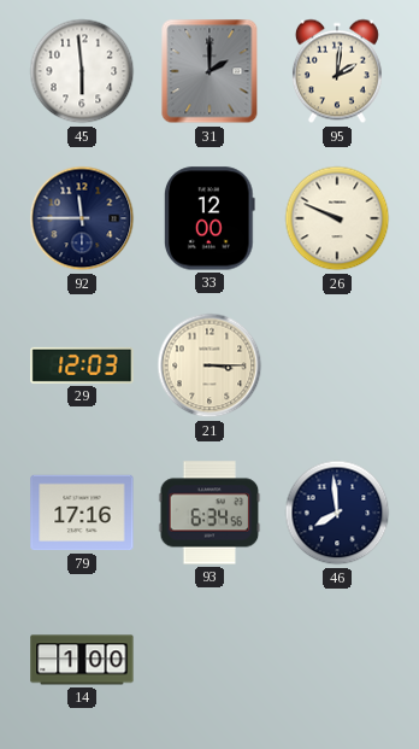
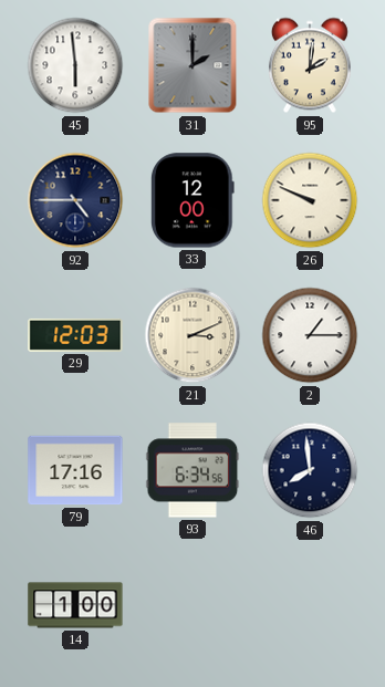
92: 11:45 -> 4:45
21: 3:15 -> 3:11
2: none -> 1:15
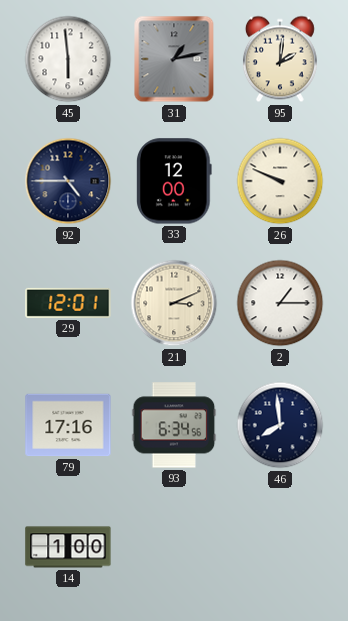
31: 2:00 -> 1:13
29: 12:03 -> 12:01
